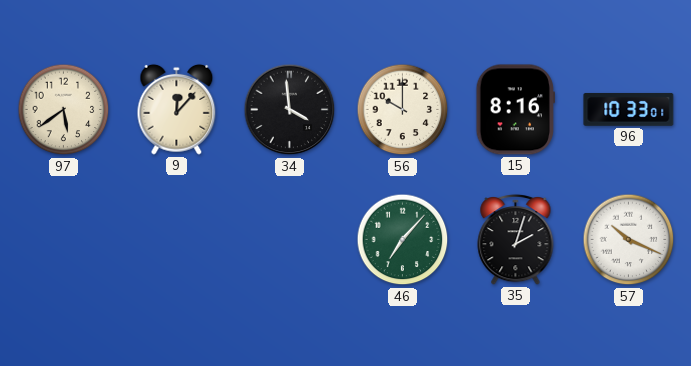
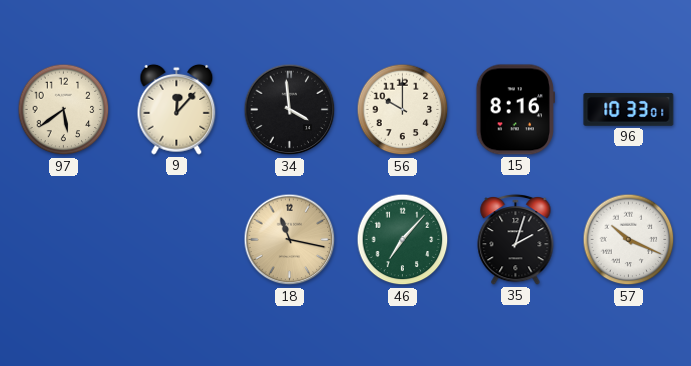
18: none -> 11:17
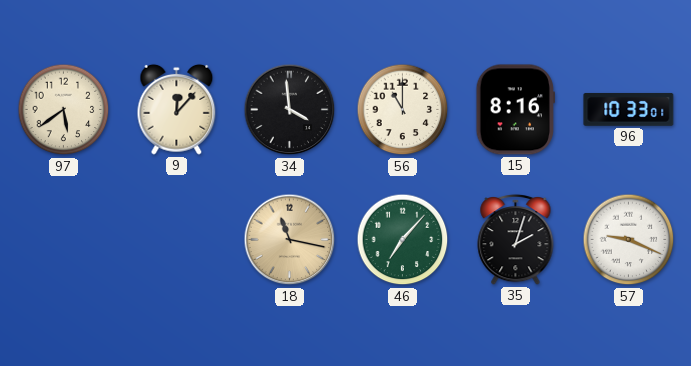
56: 10:00 -> 11:00
57: 10:19 -> 9:19
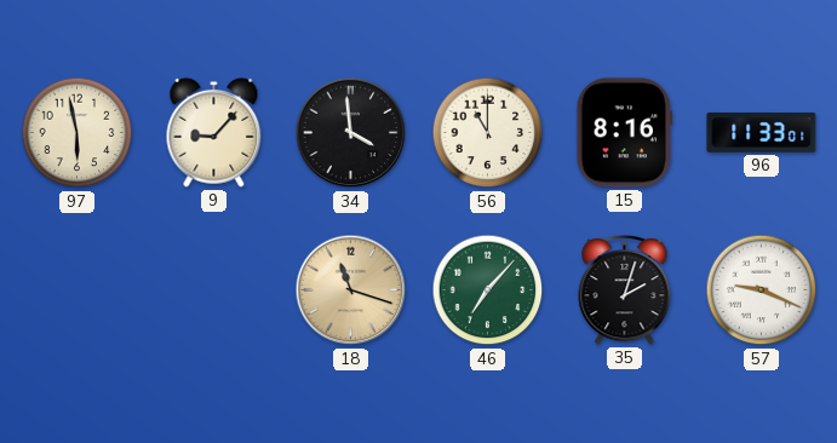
97: 5:39 -> 5:58
9: 12:07 -> 9:07
96: 10:33 -> 11:33
18: 11:17 -> 11:18
